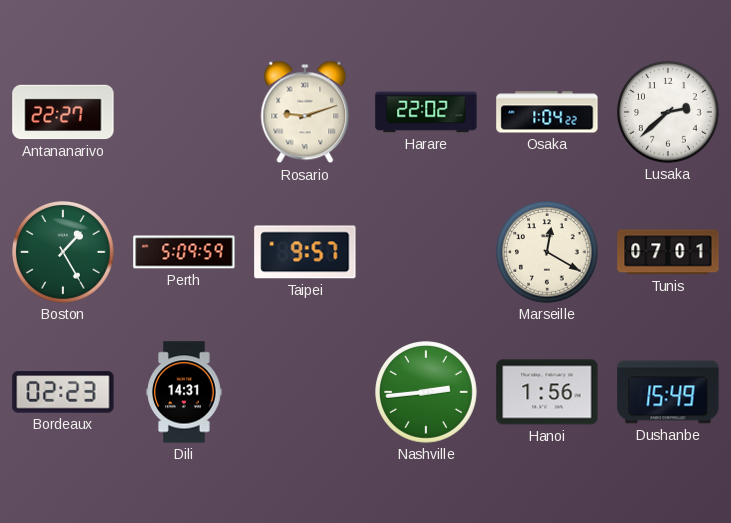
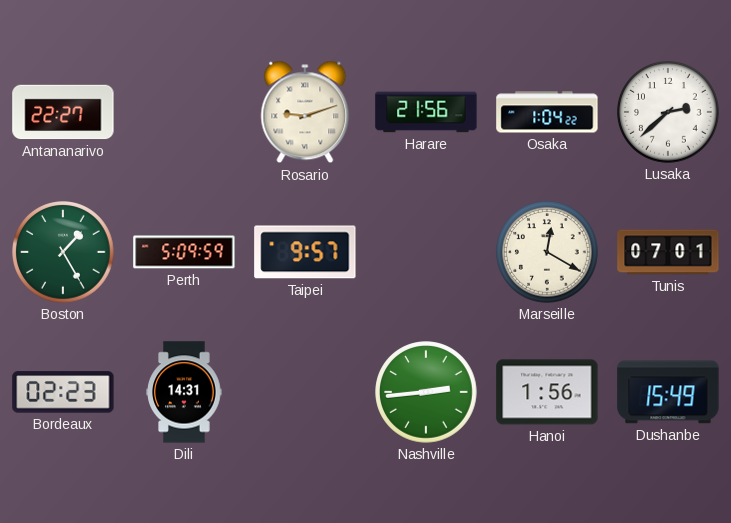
Harare: 22:02 -> 21:56
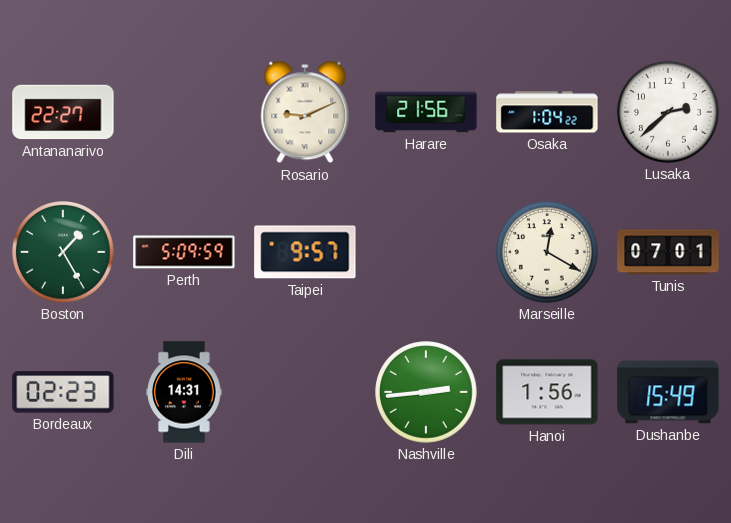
Rosario: 9:12 -> 9:11
